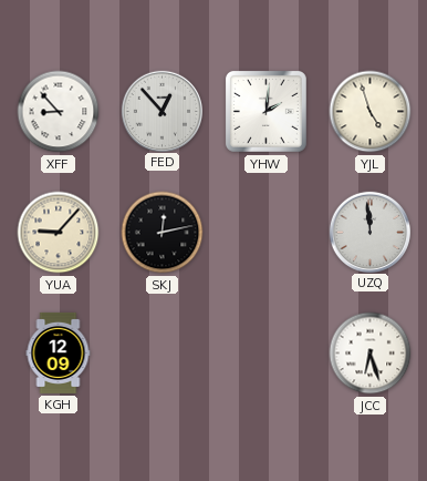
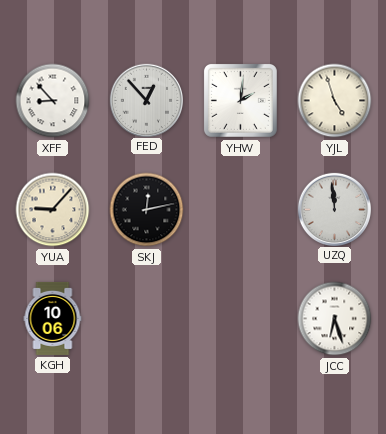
KGH: 12:09 -> 10:06
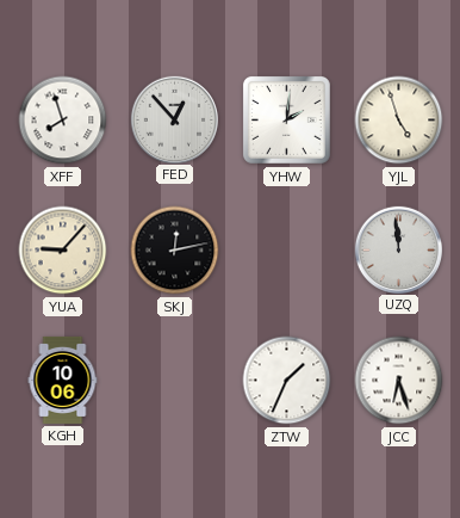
XFF: 8:53 -> 7:57
ZTW: none -> 1:34
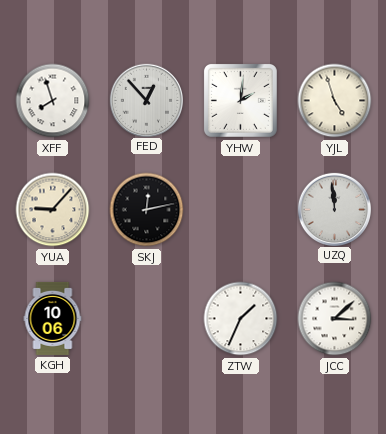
JCC: 6:27 -> 3:08
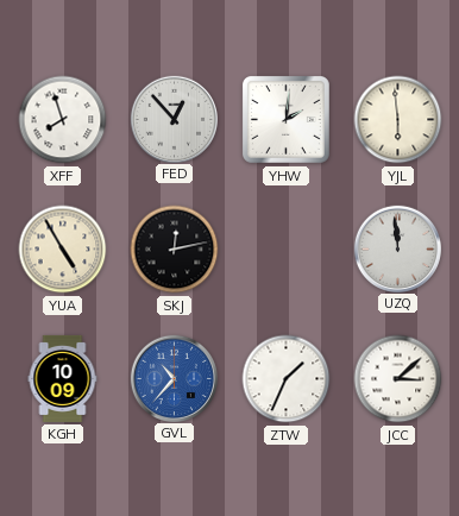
YJL: 4:57 -> 5:59
YUA: 9:07 -> 4:55
KGH: 10:06 -> 10:09
GVL: none -> 10:37
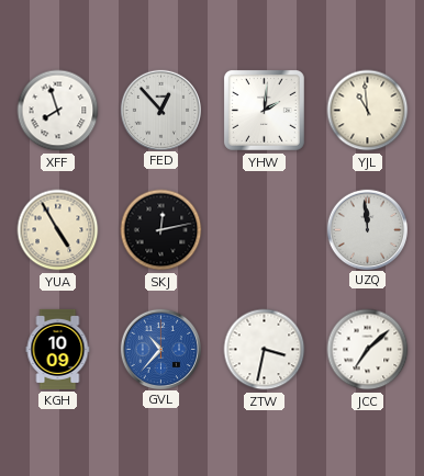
YJL: 5:59 -> 10:59
ZTW: 1:34 -> 3:32
JCC: 3:08 -> 7:08
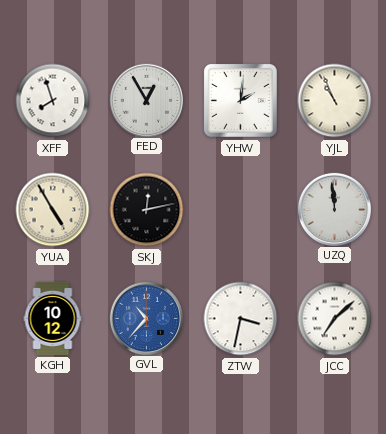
FED: 12:53 -> 12:55
YJL: 10:59 -> 10:56
KGH: 10:09 -> 10:12
